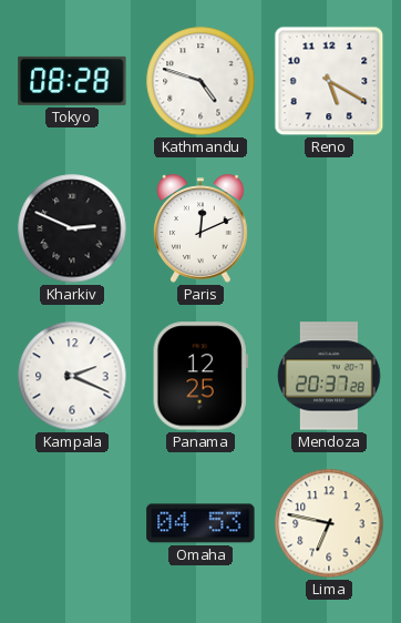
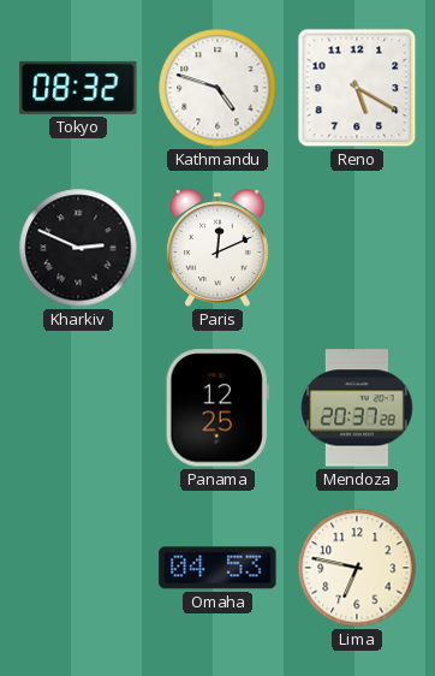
Tokyo: 08:28 -> 08:32
Kampala: 2:19 -> none
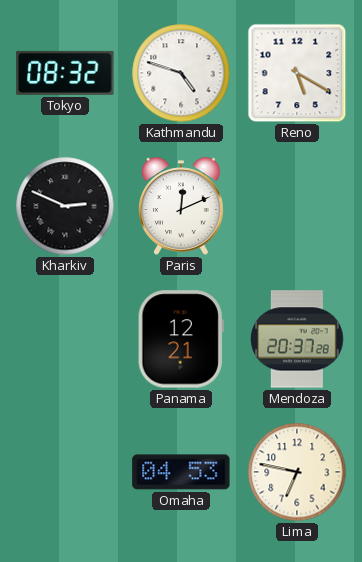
Panama: 12:25 -> 12:21
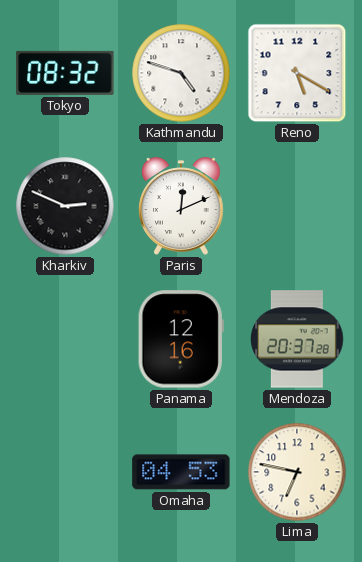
Panama: 12:21 -> 12:16
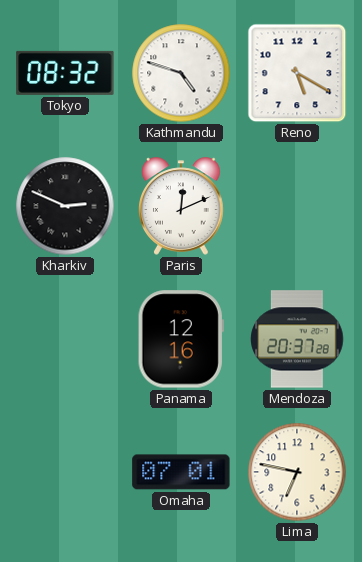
Omaha: 04:53 -> 07:01
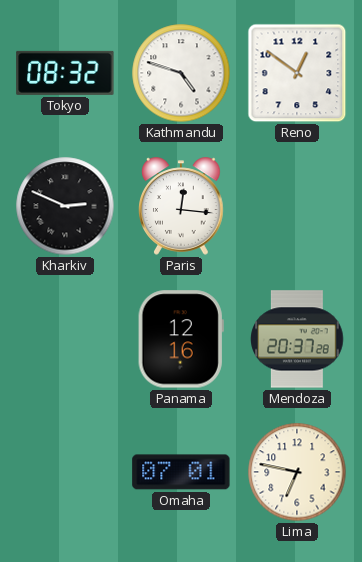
Reno: 5:20 -> 12:51
Paris: 12:11 -> 12:16
